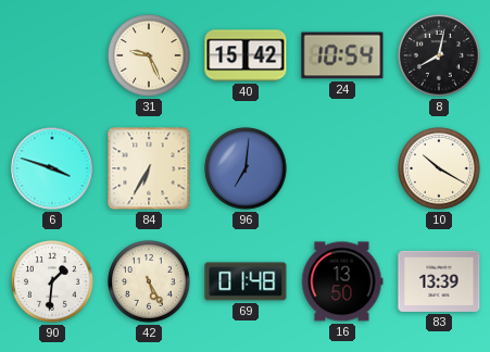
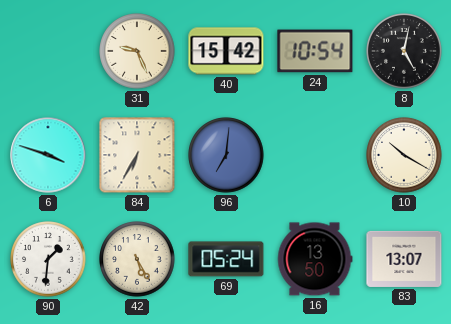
8: 8:02 -> 5:02
69: 01:48 -> 05:24
83: 13:39 -> 13:07
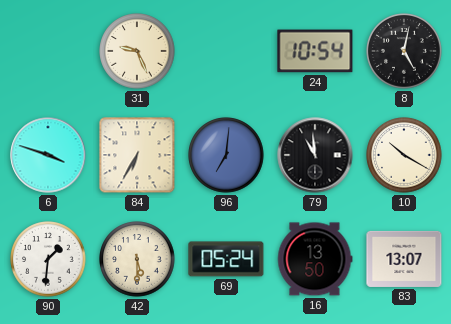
40: 15:42 -> none
79: none -> 10:59
42: 5:25 -> 5:30
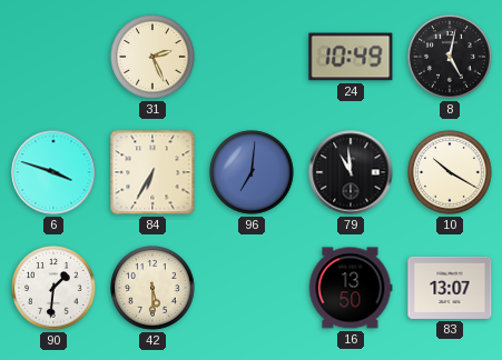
31: 9:26 -> 2:26
24: 10:54 -> 10:49
69: 05:24 -> none
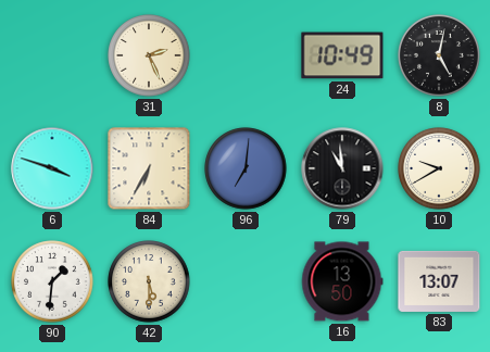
10: 10:20 -> 9:40
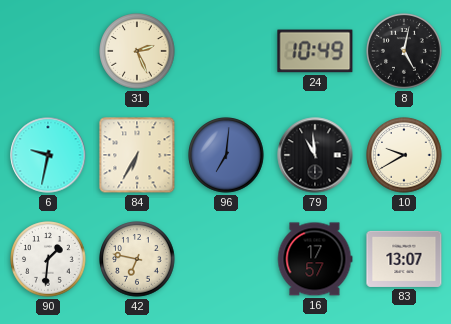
6: 3:48 -> 9:32
42: 5:30 -> 6:47
16: 13:50 -> 17:57
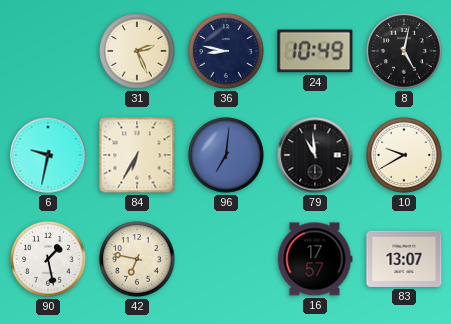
36: none -> 8:47
90: 1:31 -> 1:28
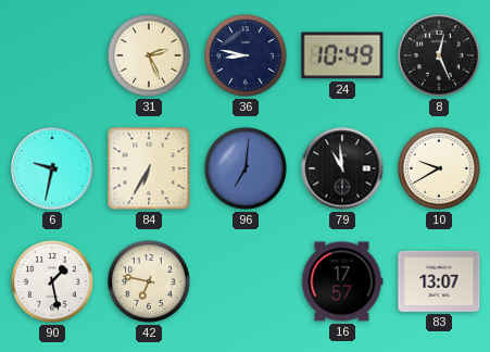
8: 5:02 -> 12:26
